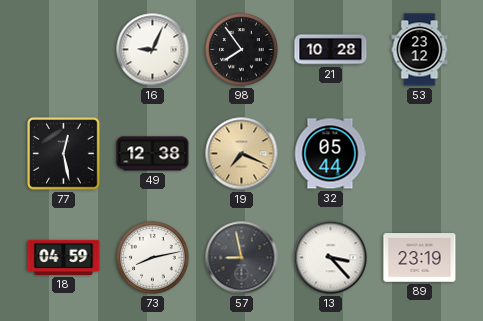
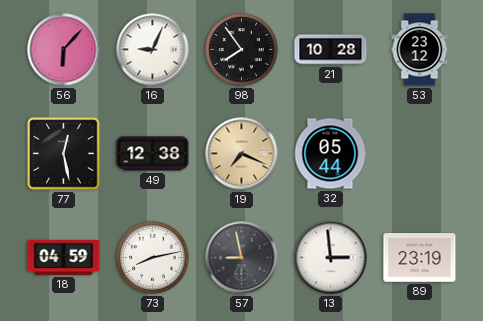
56: none -> 6:07
13: 3:23 -> 2:59
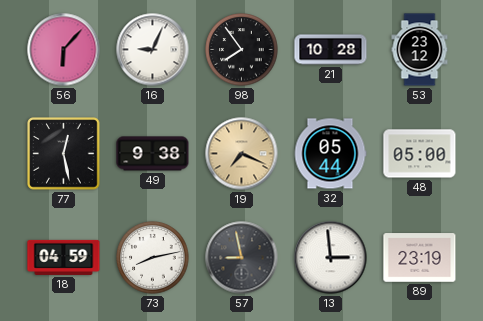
49: 12:38 -> 9:38
48: none -> 05:00
